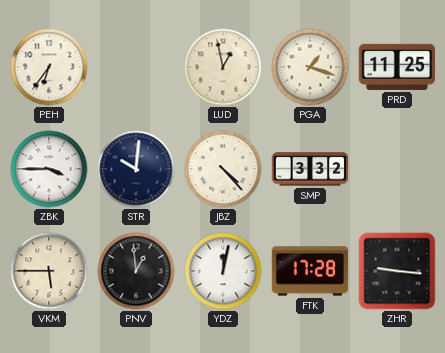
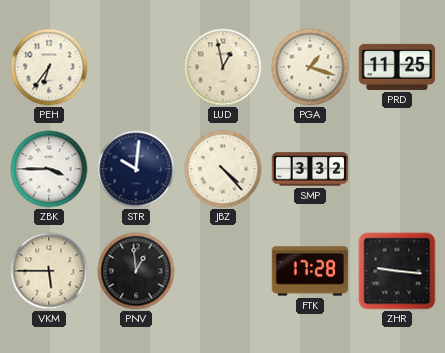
YDZ: 12:02 -> none
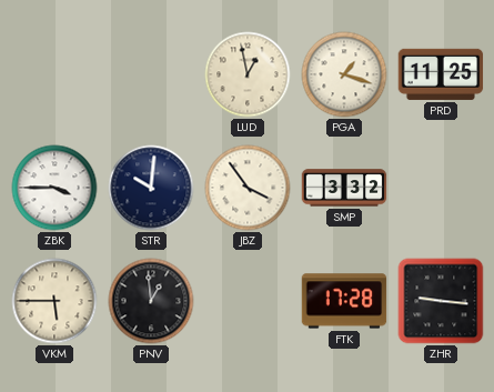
PEH: 6:36 -> none
JBZ: 4:23 -> 3:54
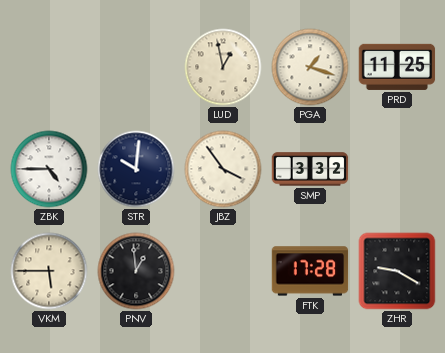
ZBK: 3:45 -> 4:45
ZHR: 9:16 -> 9:20
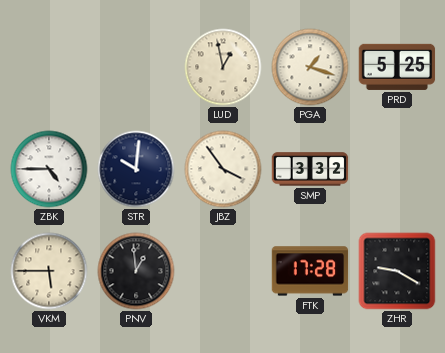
PRD: 11:25 -> 5:25
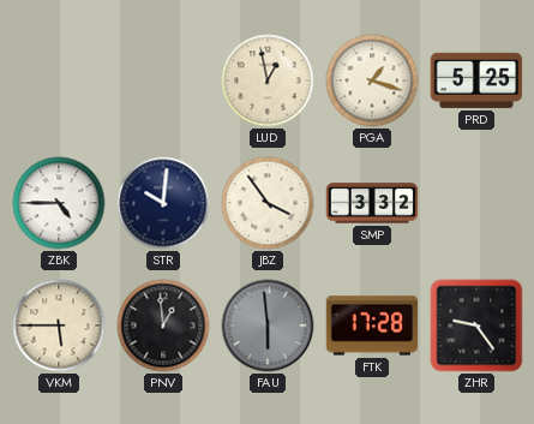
FAU: none -> 5:59
ZHR: 9:20 -> 9:24
